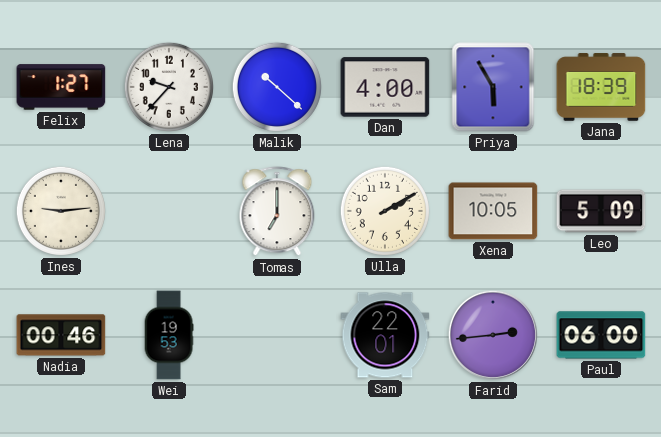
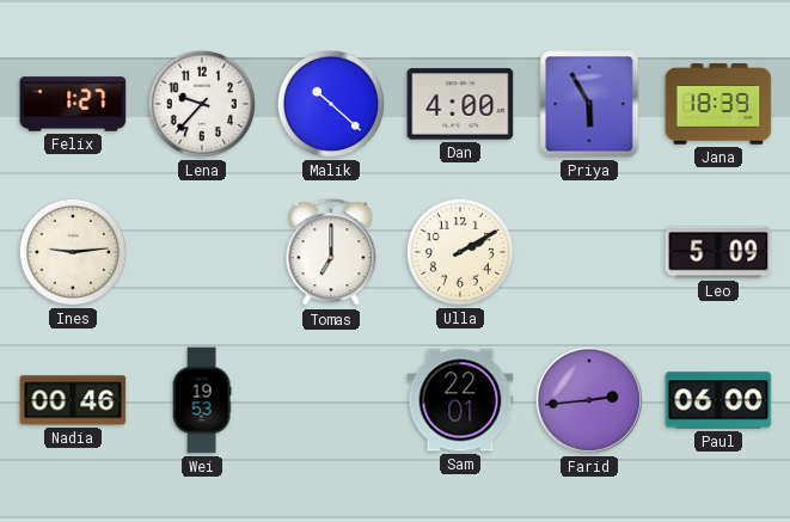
Xena: 10:05 -> none
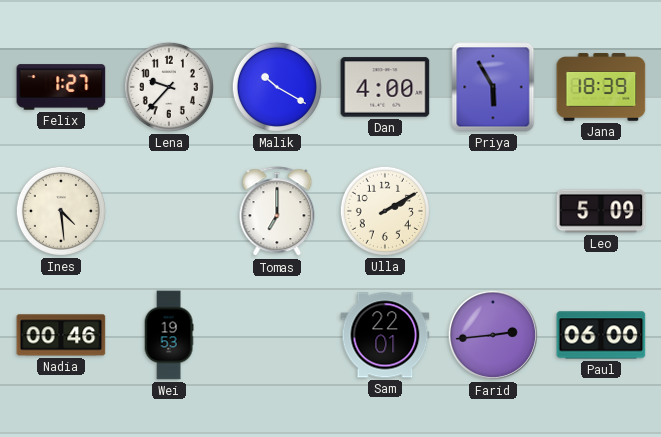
Malik: 10:22 -> 10:20
Ines: 9:14 -> 4:29
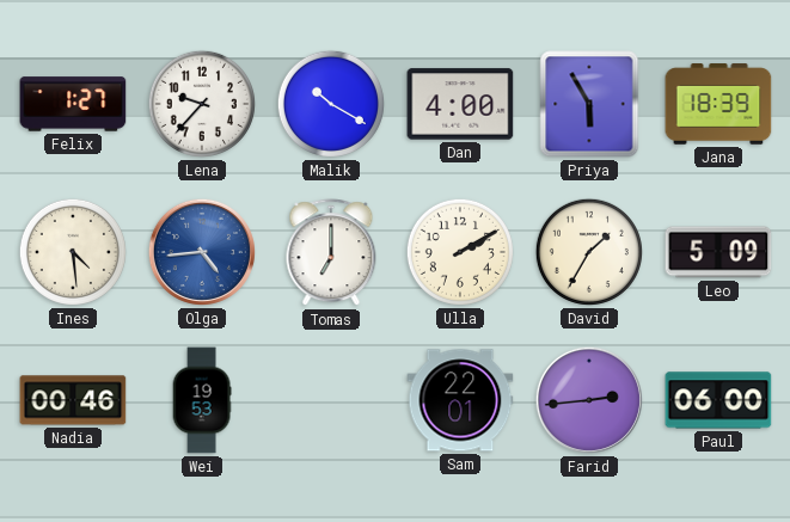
Olga: none -> 4:44
David: none -> 1:35
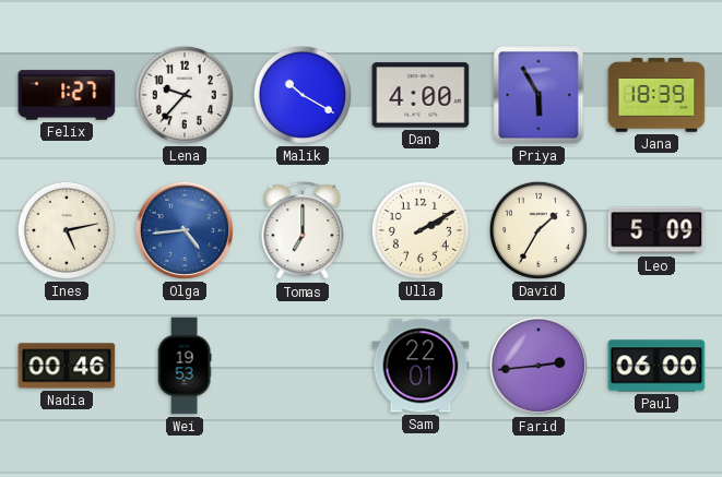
Ines: 4:29 -> 5:13
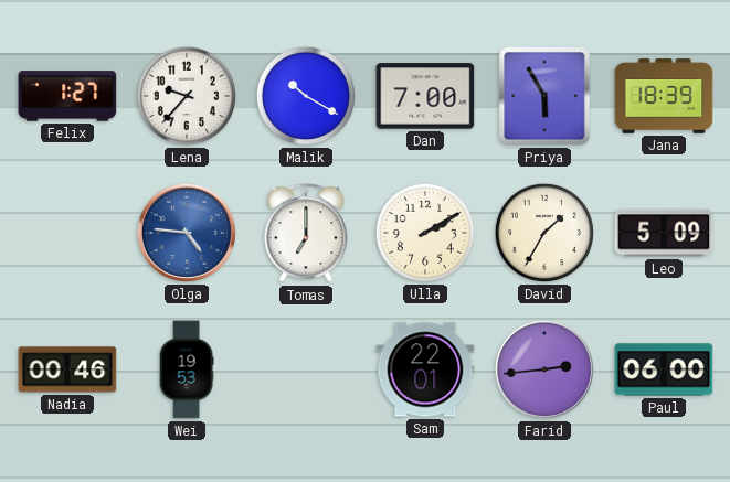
Dan: 4:00 -> 7:00
Ines: 5:13 -> none
Olga: 4:44 -> 4:46
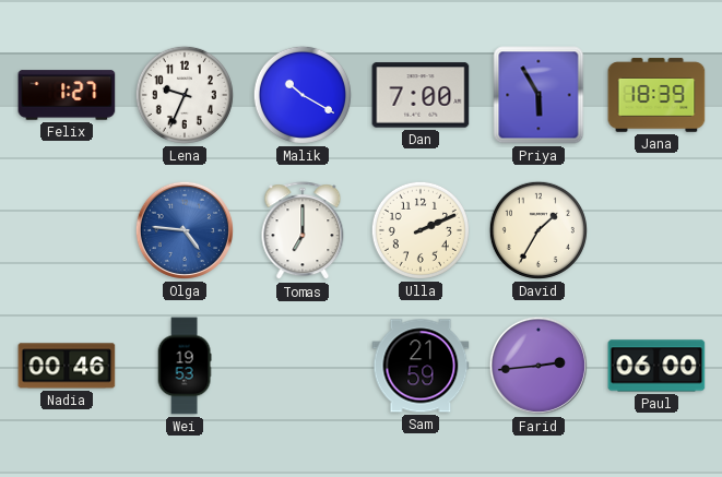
Lena: 9:37 -> 9:34
Ulla: 2:10 -> 2:11
Leo: 5:09 -> none
Sam: 22:01 -> 21:59
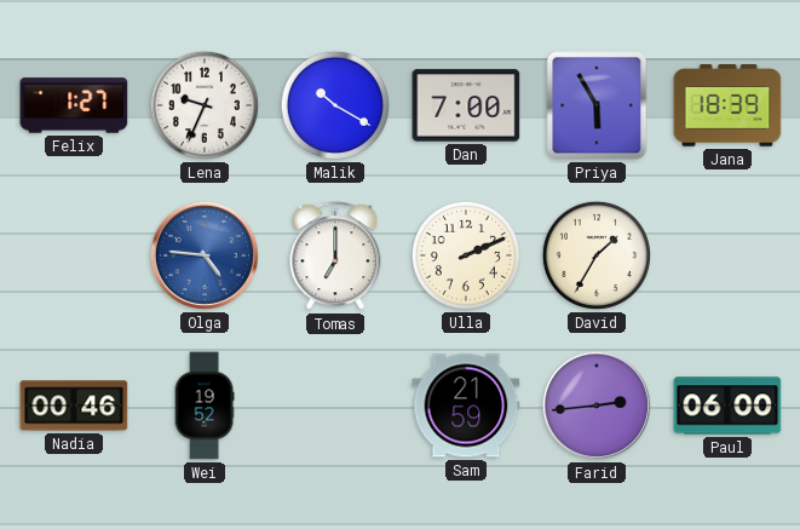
Wei: 19:53 -> 19:52
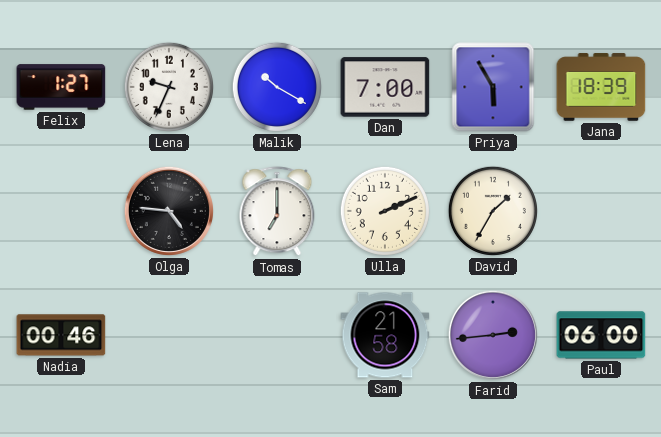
Olga dial: blue -> black
Wei: 19:52 -> none
Sam: 21:59 -> 21:58
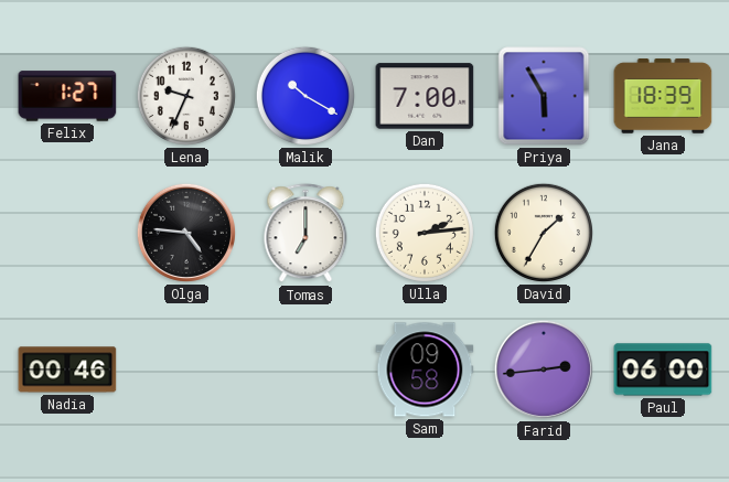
Ulla: 2:11 -> 2:14
Sam: 21:58 -> 09:58
